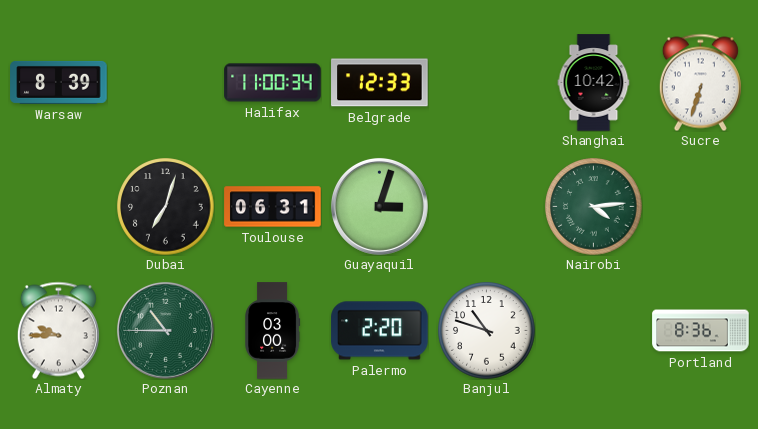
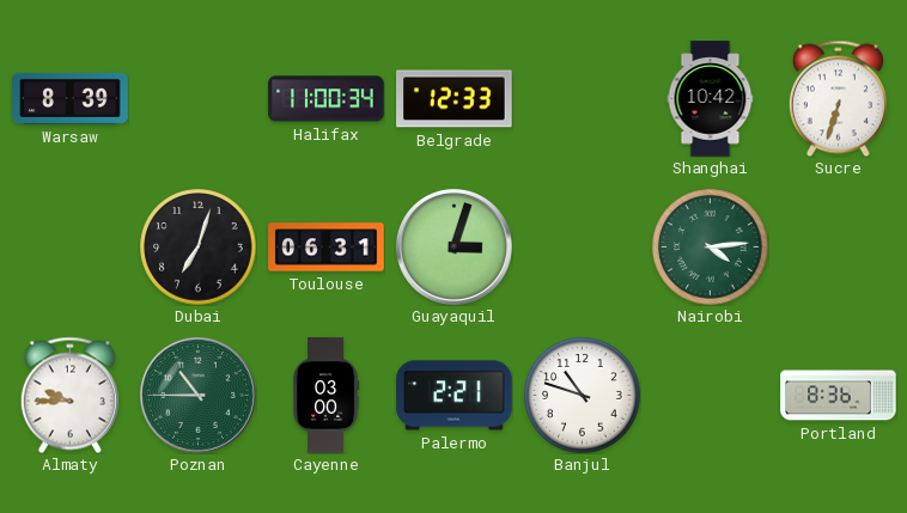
Palermo: 2:20 -> 2:21
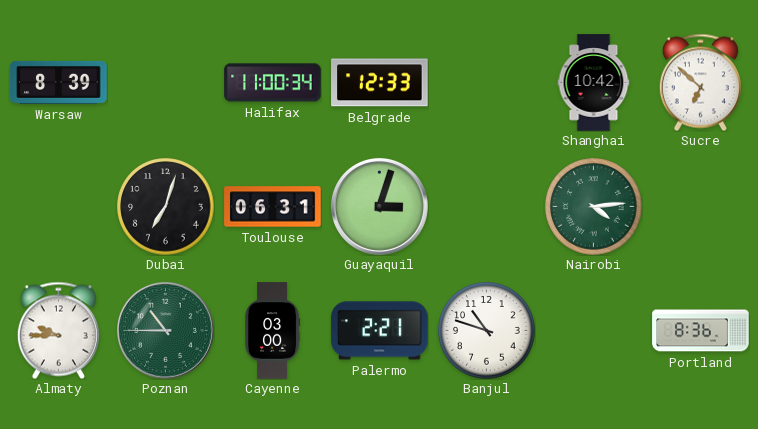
Sucre: 6:33 -> 6:52
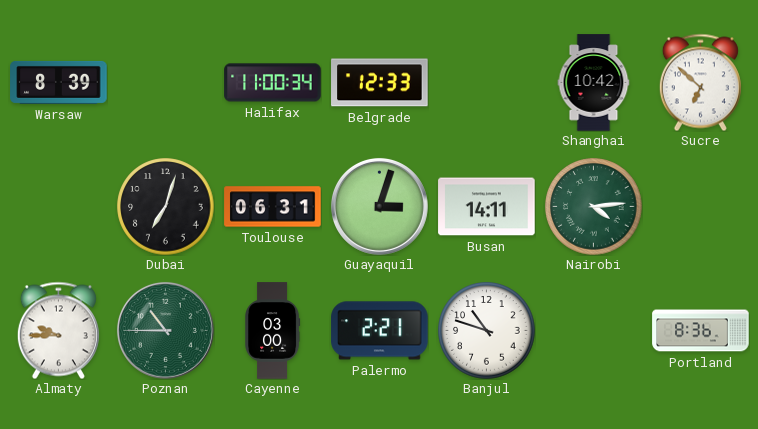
Busan: none -> 14:11
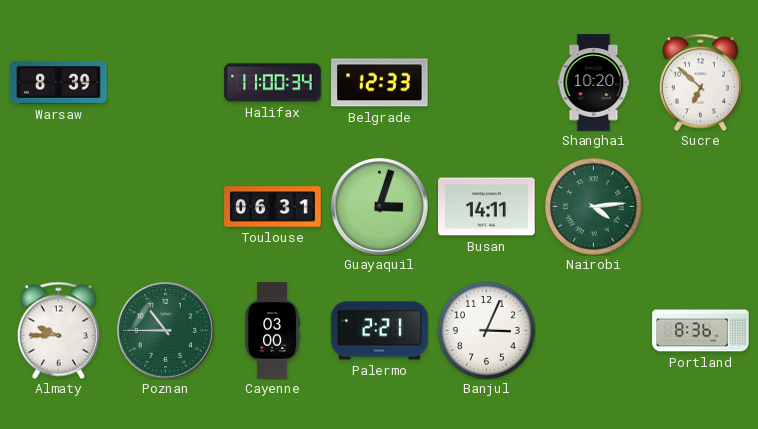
Shanghai: 10:42 -> 10:20
Dubai: 7:03 -> none
Banjul: 10:48 -> 3:04
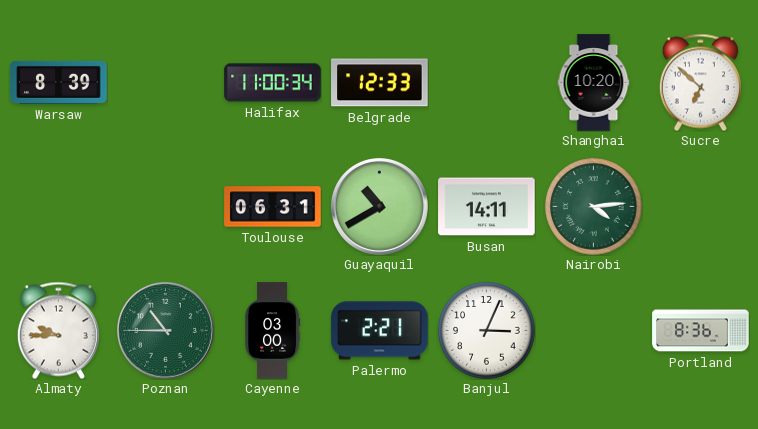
Guayaquil: 3:03 -> 10:40
